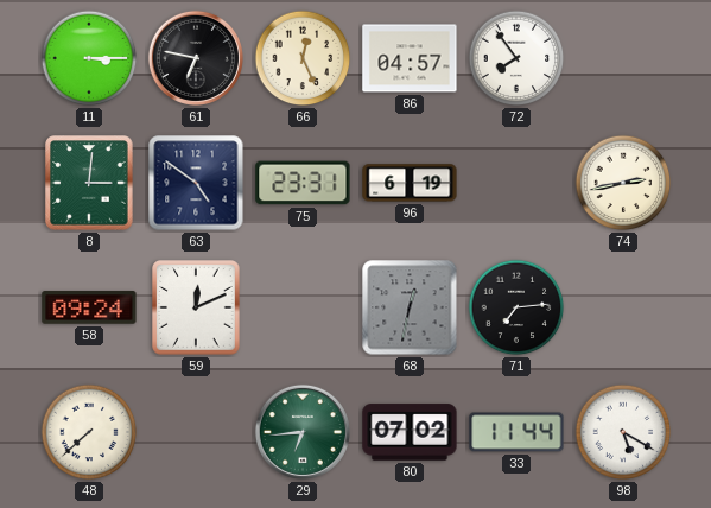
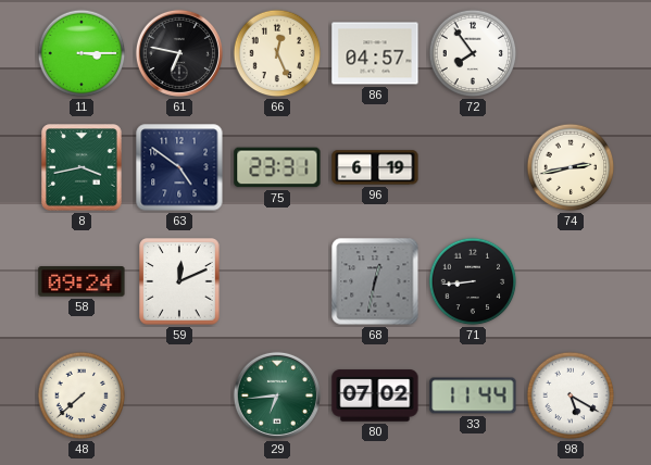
8: 3:01 -> 3:43
71: 7:14 -> 8:44
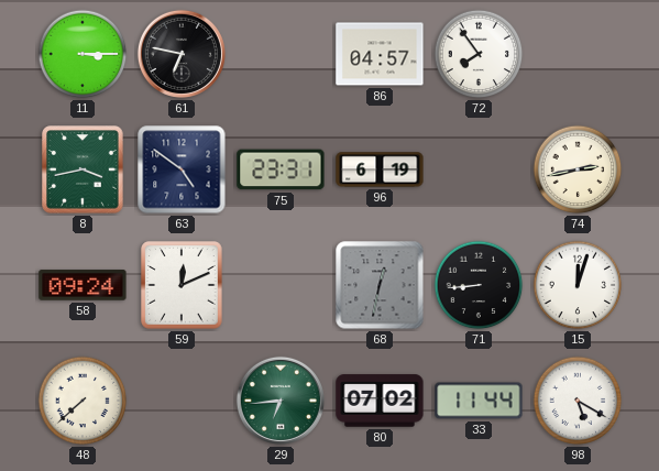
66: 12:26 -> none
15: none -> 12:03
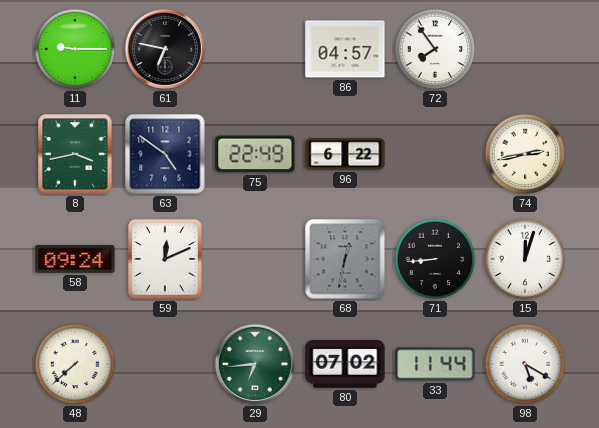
11: 3:15 -> 9:15
75: 23:31 -> 22:49
96: 6:19 -> 6:22
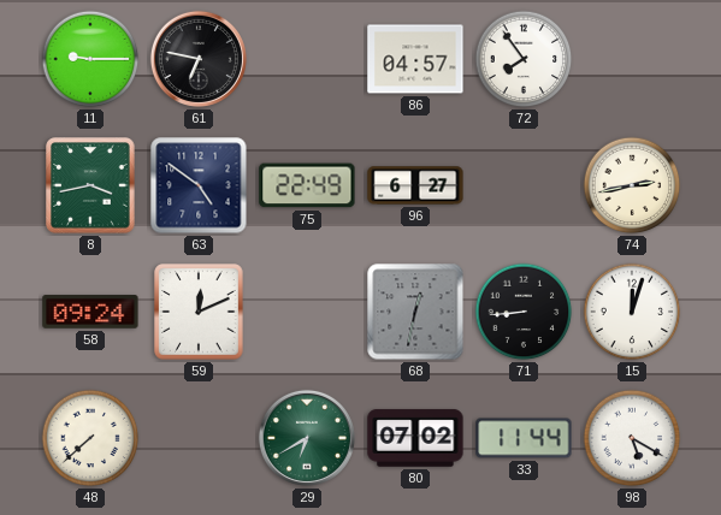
96: 6:22 -> 6:27
29: 6:44 -> 6:40
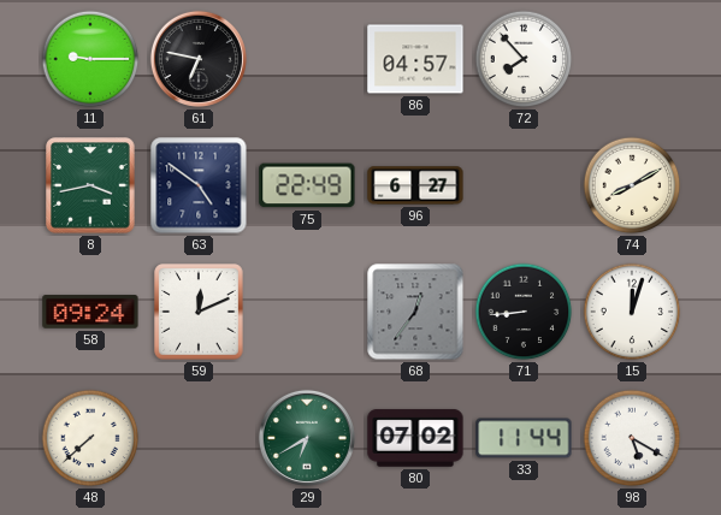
72: 7:54 -> 7:53
74: 2:43 -> 8:10
68: 12:32 -> 12:36
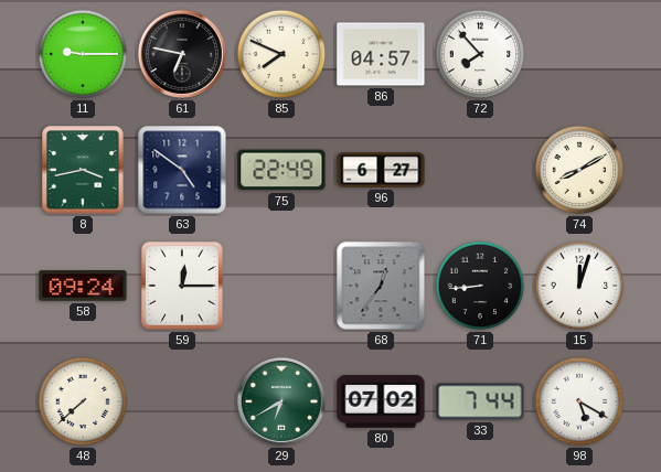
85: none -> 7:49
59: 12:11 -> 12:15
33: 11:44 -> 7:44
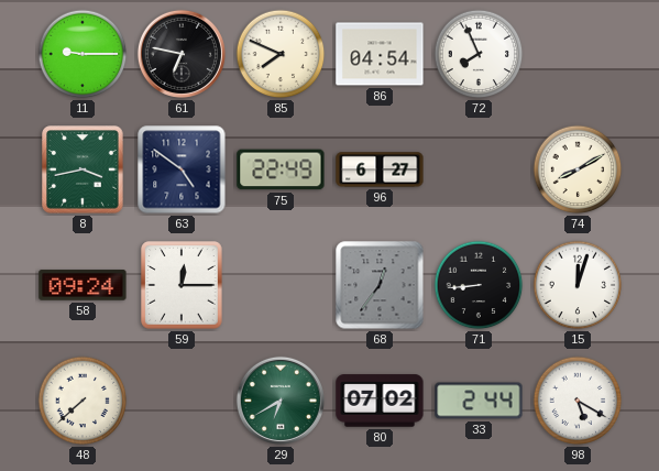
86: 04:57 -> 04:54
72: 7:53 -> 7:56
33: 7:44 -> 2:44
